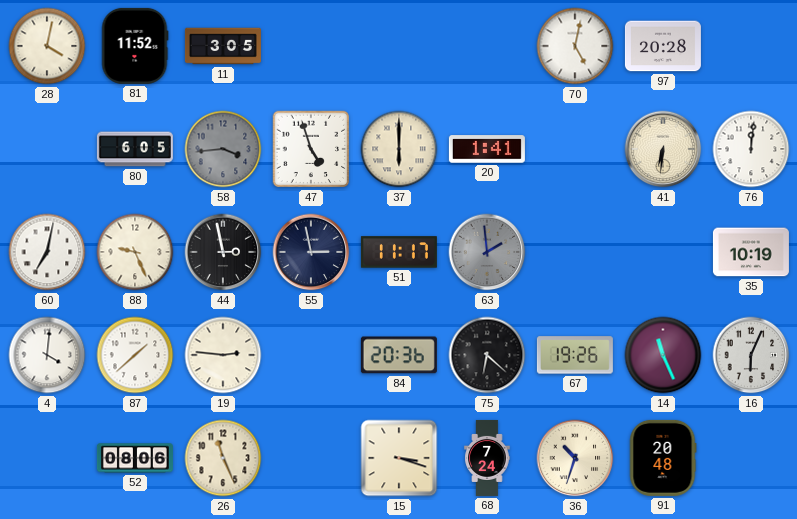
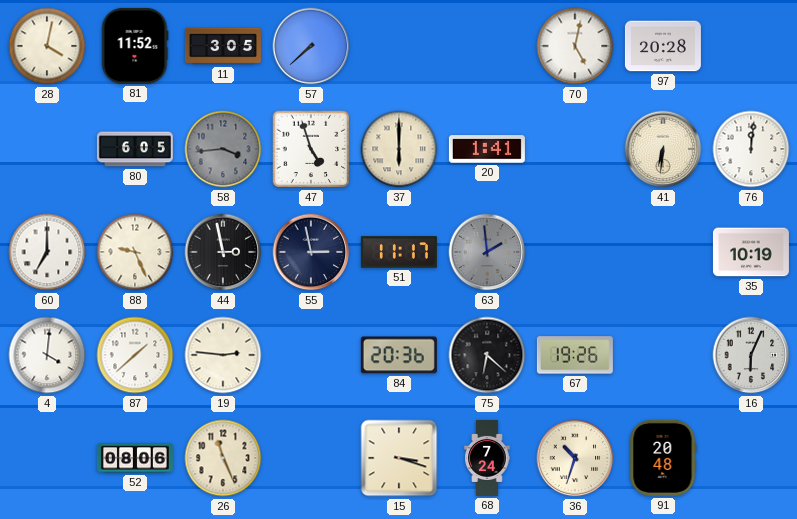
57: none -> 7:38
60: 7:02 -> 7:00
14: 11:26 -> none
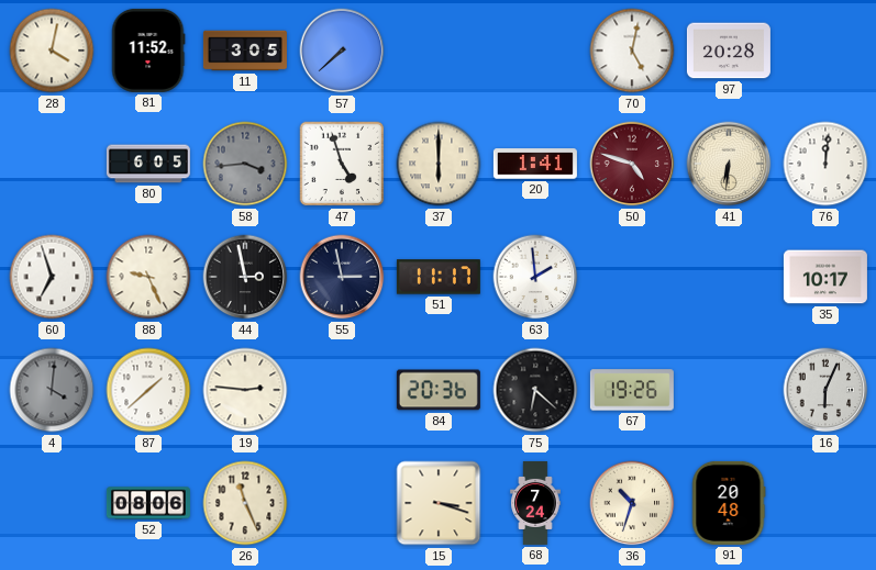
50: none -> 4:48
60: 7:00 -> 6:57
63 dial: grey -> white
35: 10:19 -> 10:17
4 dial: white -> grey
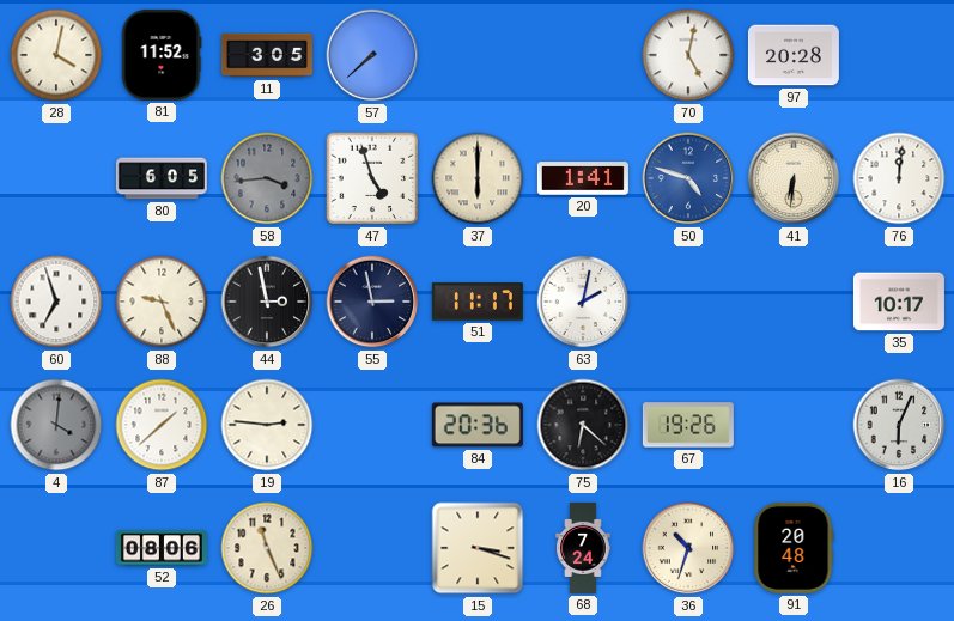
50 dial: burgundy -> blue
63: 1:59 -> 2:02
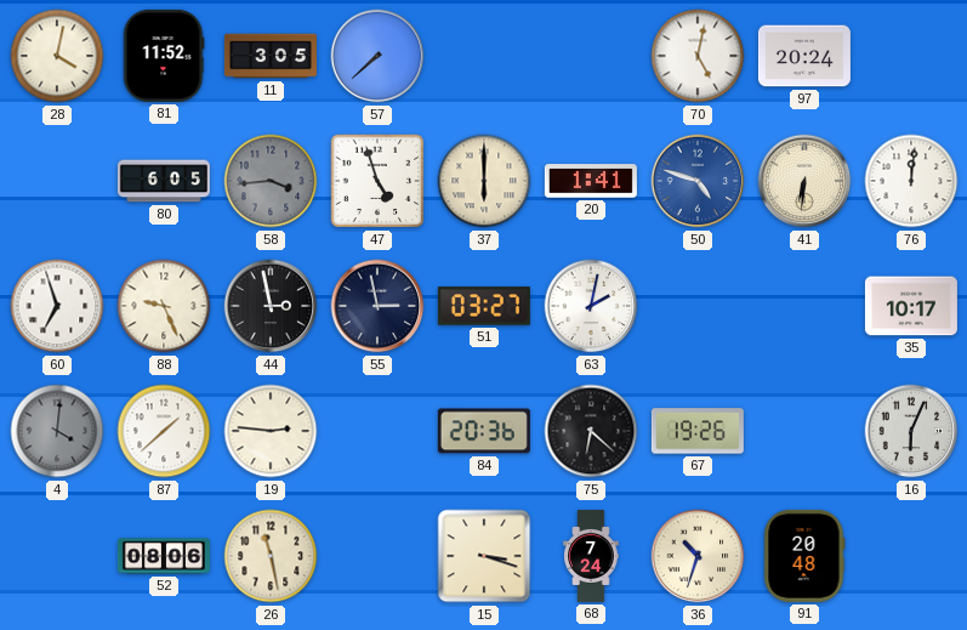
97: 20:28 -> 20:24
51: 11:17 -> 03:27
26: 11:26 -> 11:28
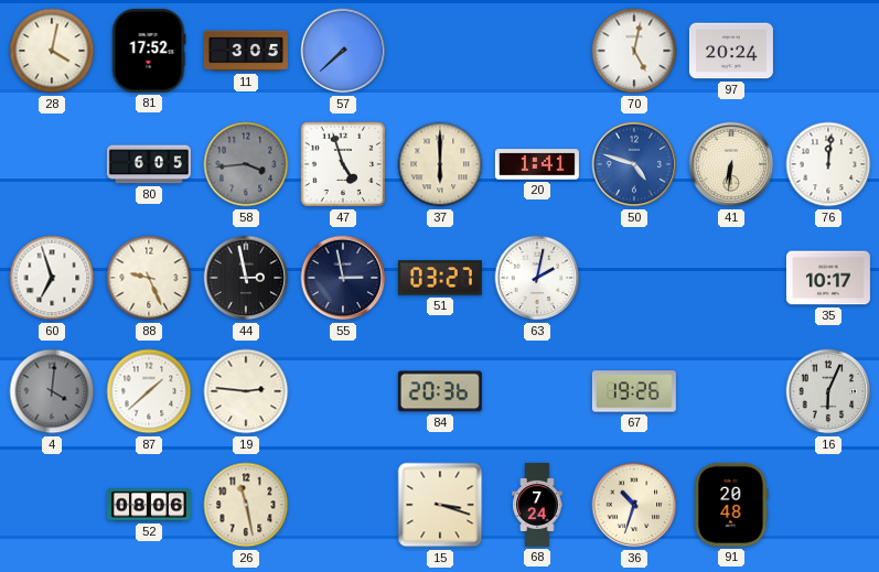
81: 11:52 -> 17:52
75: 6:22 -> none
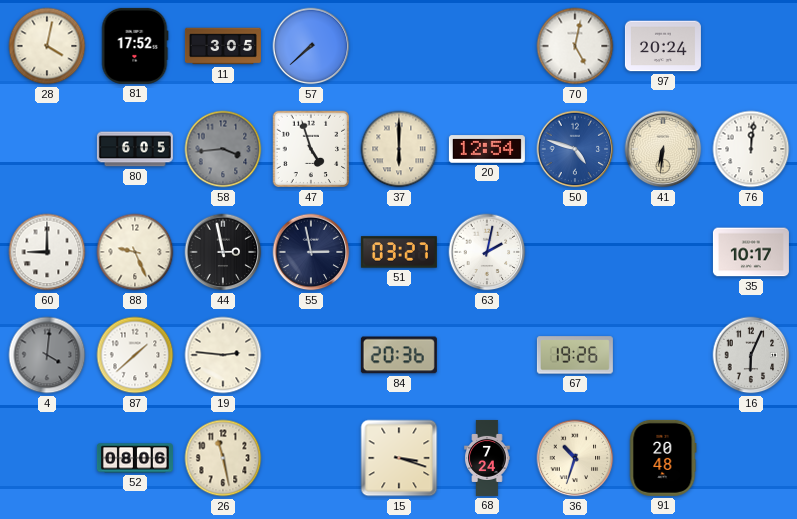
20: 1:41 -> 12:54
60: 6:57 -> 9:00
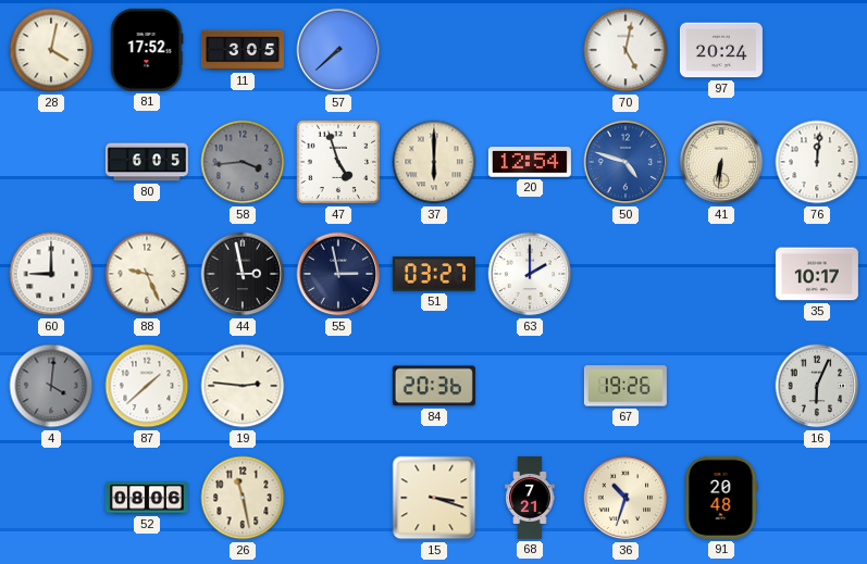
63: 2:02 -> 2:00
68: 7:24 -> 7:21
